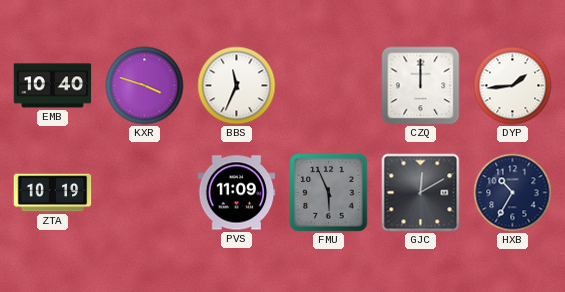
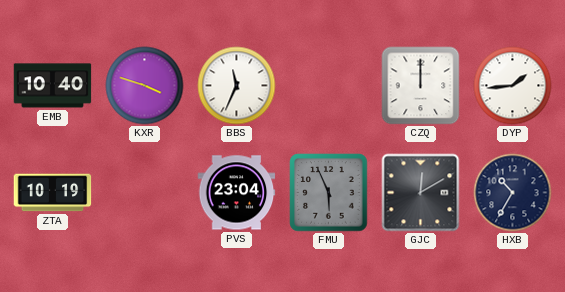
PVS: 11:09 -> 23:04
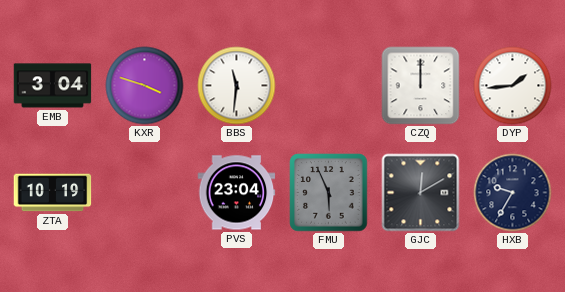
EMB: 10:40 -> 3:04
BBS: 11:34 -> 11:31
HXB: 10:35 -> 9:35
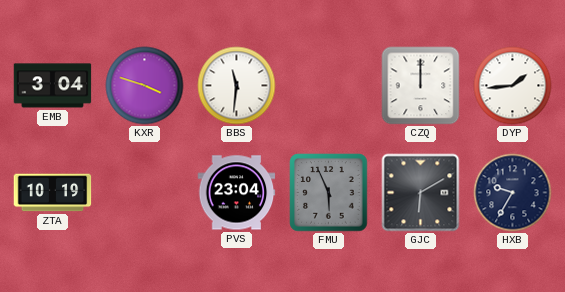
GJC: 12:10 -> 6:10
